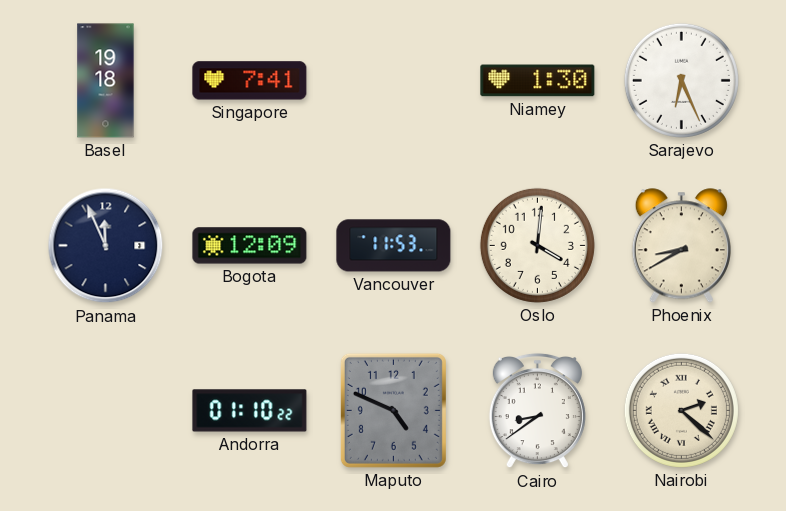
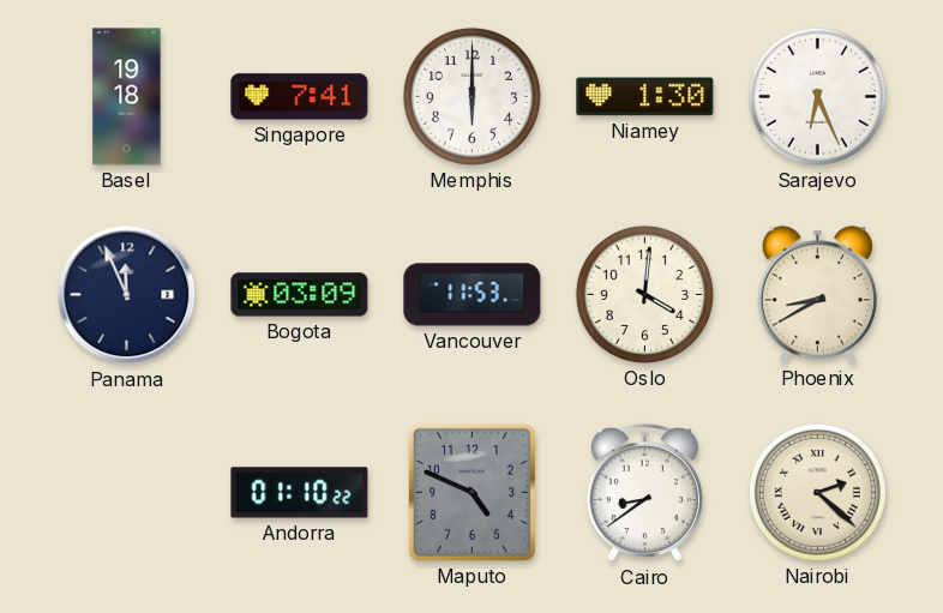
Memphis: none -> 6:00
Bogota: 12:09 -> 03:09
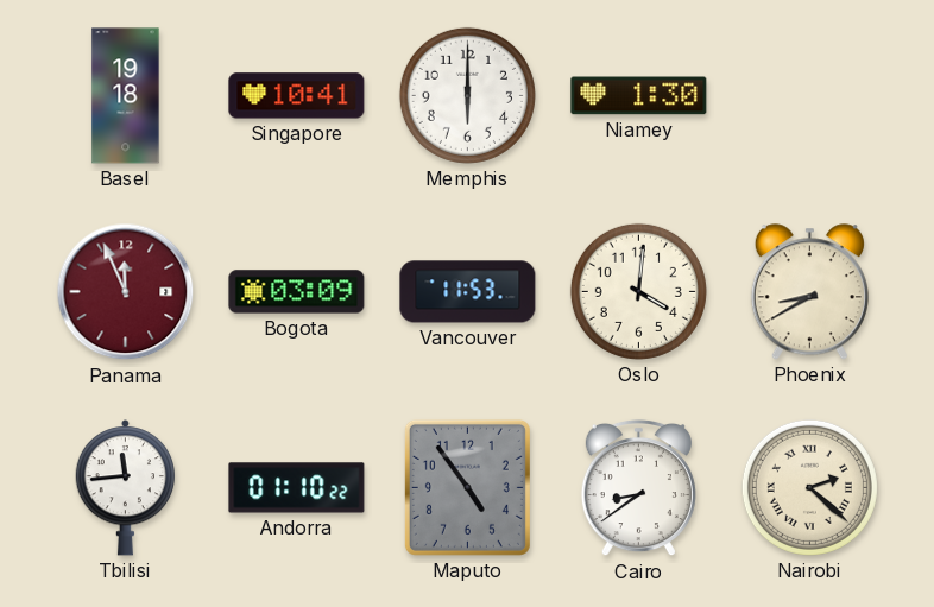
Singapore: 7:41 -> 10:41
Sarajevo: 6:26 -> none
Panama dial: navy -> burgundy
Tbilisi: none -> 11:44
Maputo: 4:49 -> 4:54
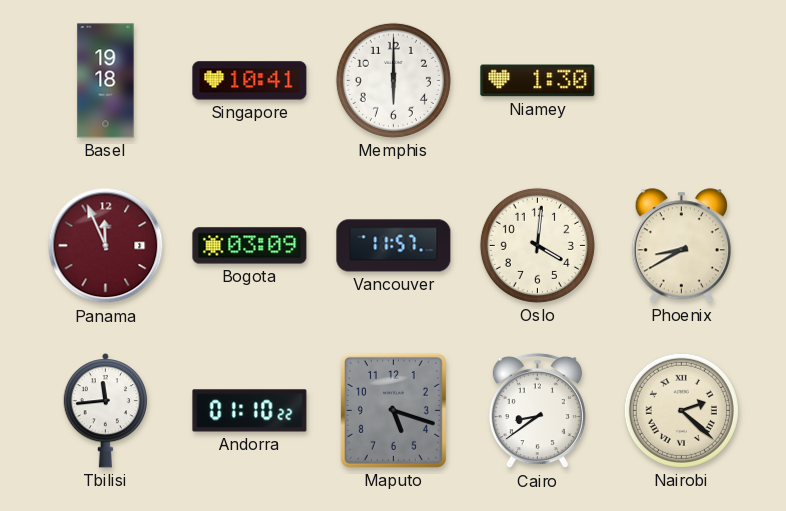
Vancouver: 11:53 -> 11:57
Maputo: 4:54 -> 5:18
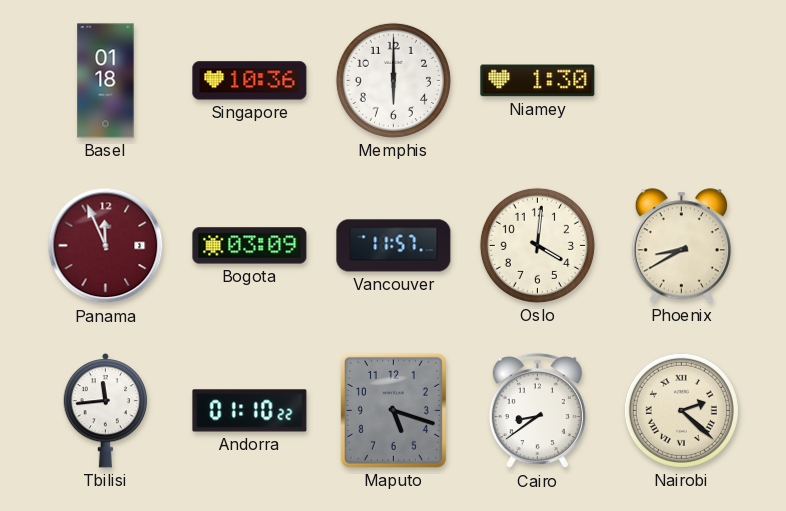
Basel: 19:18 -> 01:18
Singapore: 10:41 -> 10:36
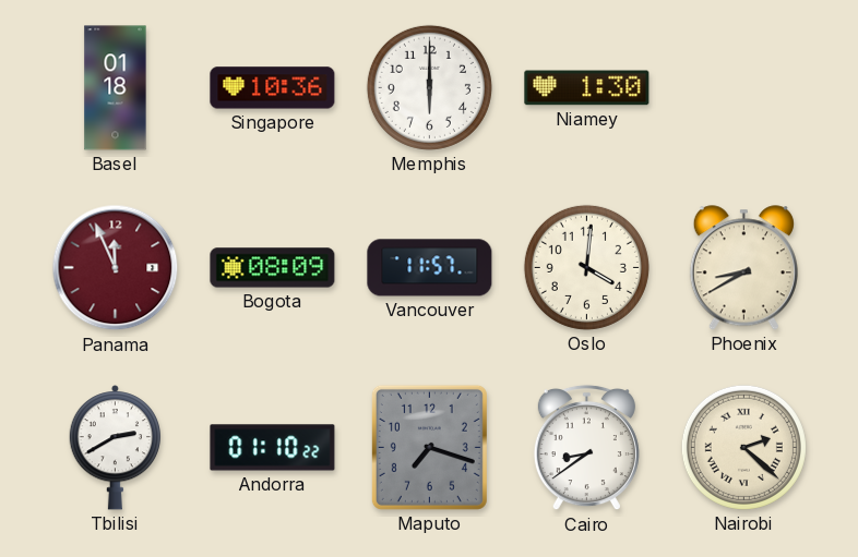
Bogota: 03:09 -> 08:09
Tbilisi: 11:44 -> 2:40
Maputo: 5:18 -> 7:18
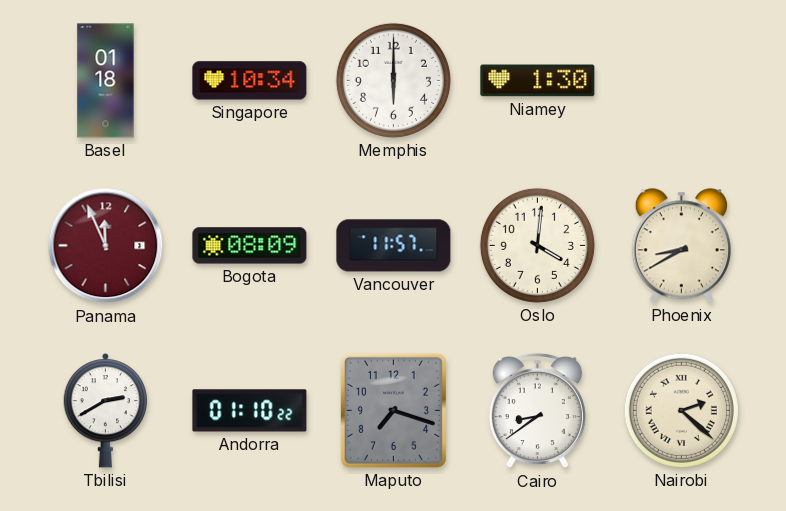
Singapore: 10:36 -> 10:34
